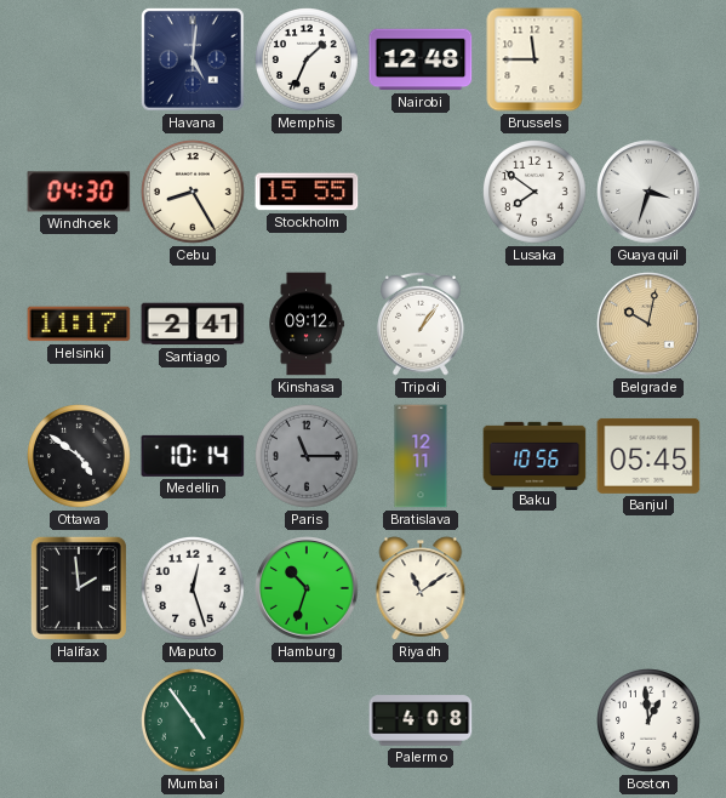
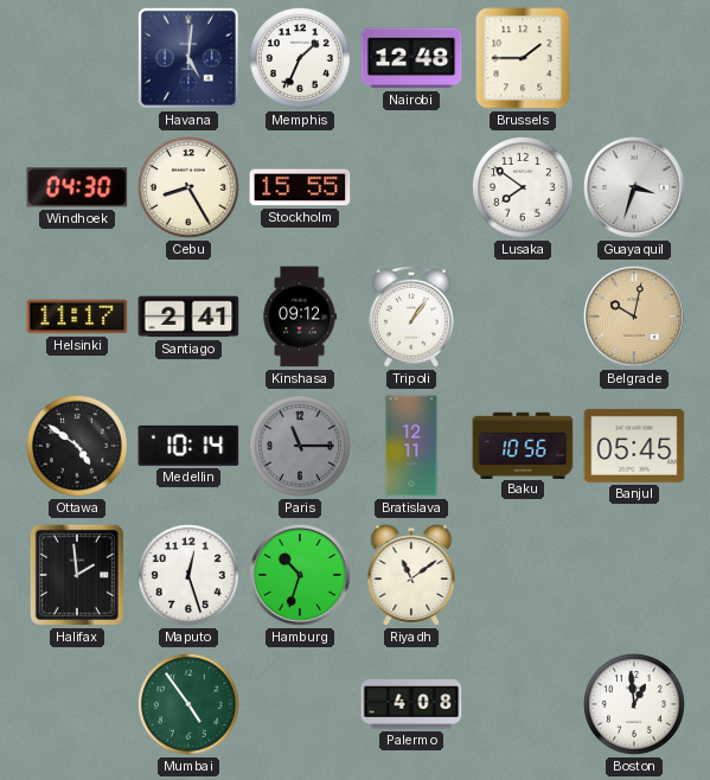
Brussels: 11:45 -> 1:45
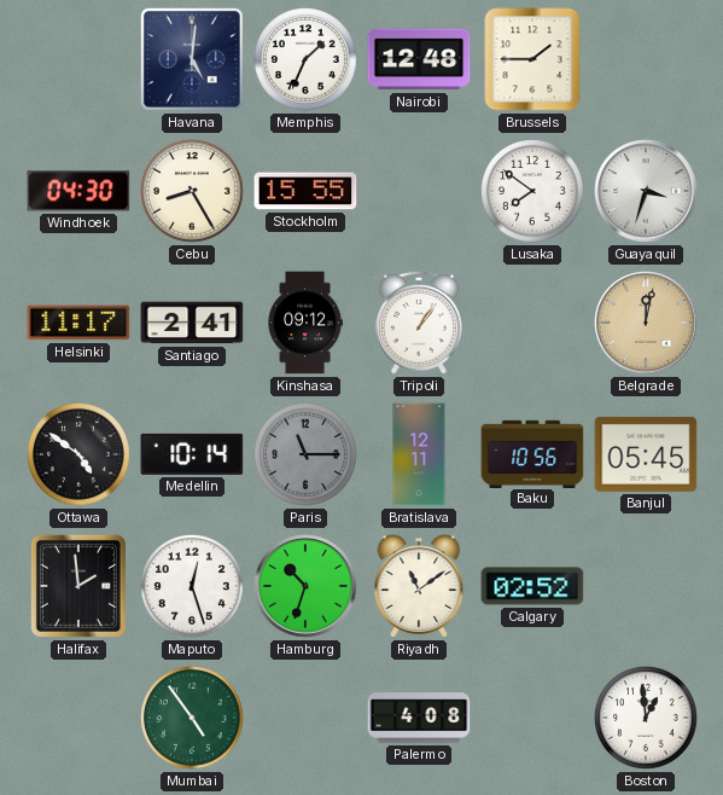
Belgrade: 10:02 -> 12:02
Calgary: none -> 02:52
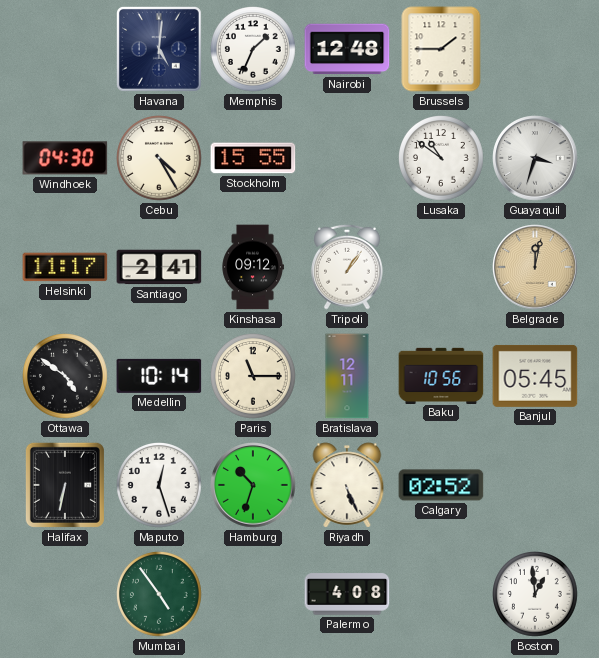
Cebu: 8:25 -> 4:25
Lusaka: 7:51 -> 10:51
Paris dial: grey -> cream
Halifax: 1:59 -> 6:32
Riyadh: 11:09 -> 5:26
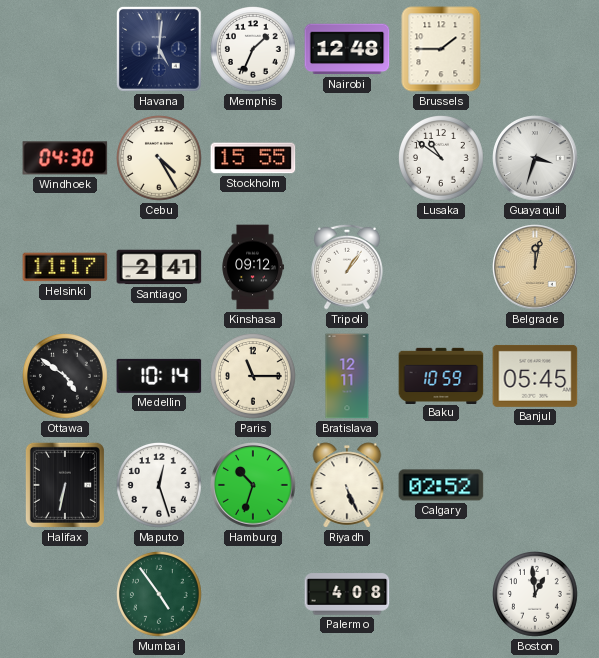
Baku: 10:56 -> 10:59
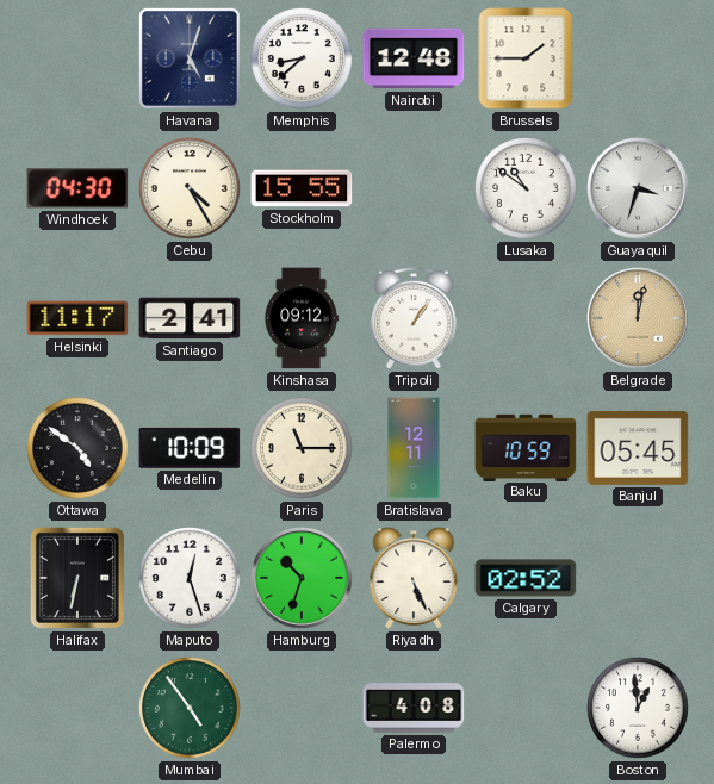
Havana: 5:01 -> 5:03
Memphis: 1:34 -> 8:38
Medellin: 10:14 -> 10:09
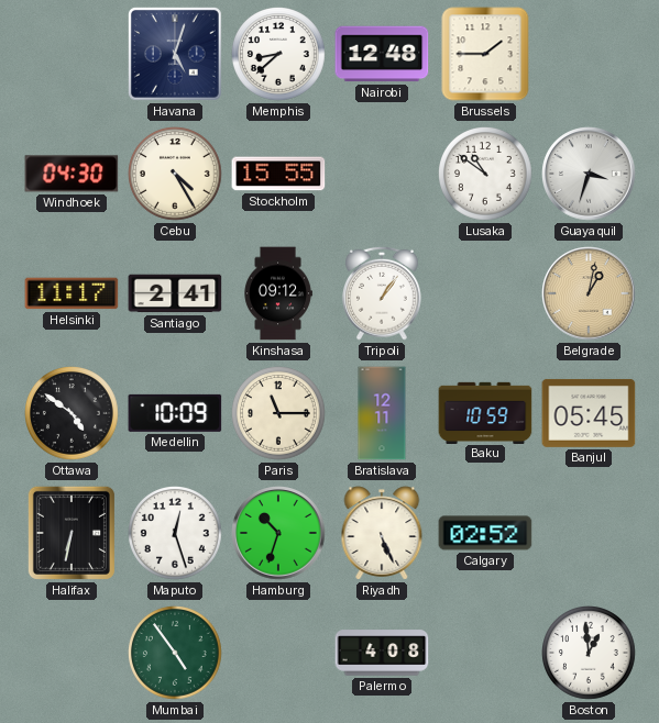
Belgrade: 12:02 -> 1:02
